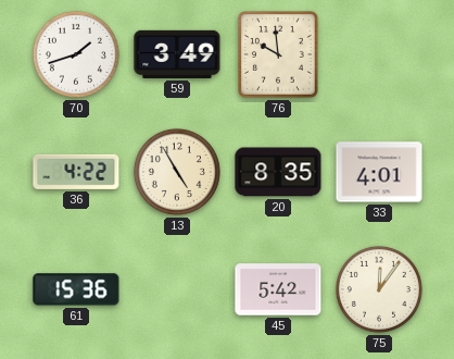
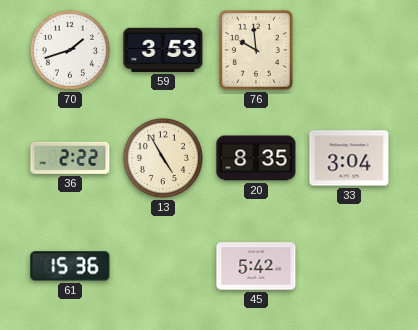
59: 3:49 -> 3:53
36: 4:22 -> 2:22
33: 4:01 -> 3:04
75: 12:06 -> none
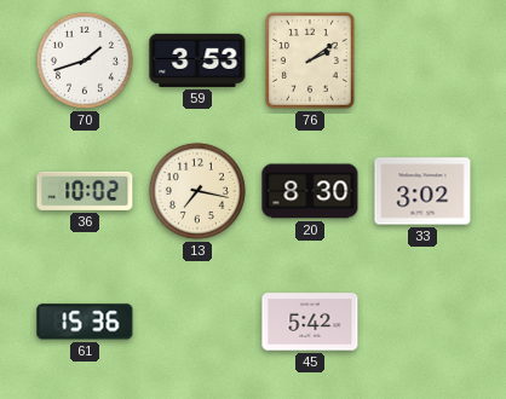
76: 9:59 -> 2:09
36: 2:22 -> 10:02
13: 4:55 -> 7:17
20: 8:35 -> 8:30
33: 3:04 -> 3:02
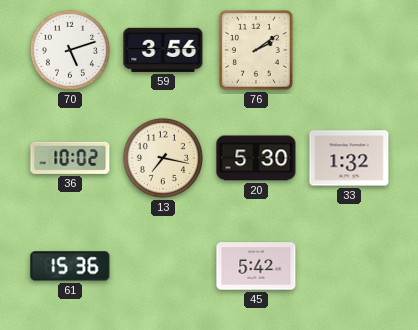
70: 1:42 -> 5:12
59: 3:53 -> 3:56
20: 8:30 -> 5:30
33: 3:02 -> 1:32
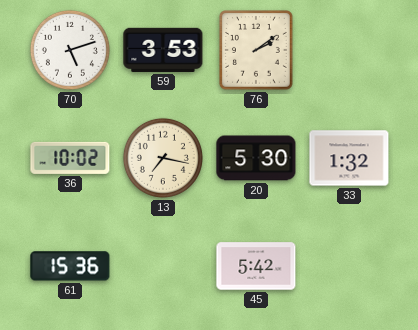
59: 3:56 -> 3:53
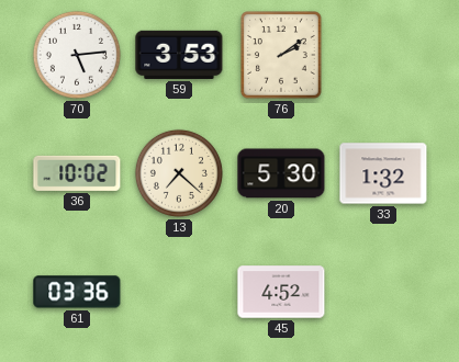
70: 5:12 -> 5:14
13: 7:17 -> 7:22
61: 15:36 -> 03:36
45: 5:42 -> 4:52
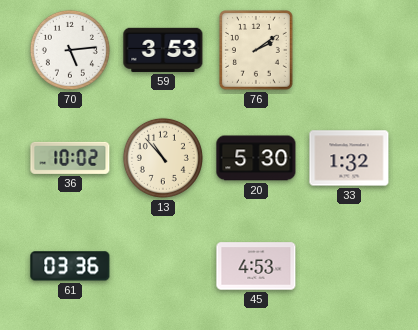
13: 7:22 -> 10:53
45: 4:52 -> 4:53
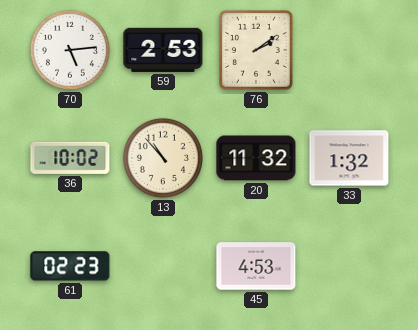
59: 3:53 -> 2:53
20: 5:30 -> 11:32
61: 03:36 -> 02:23
